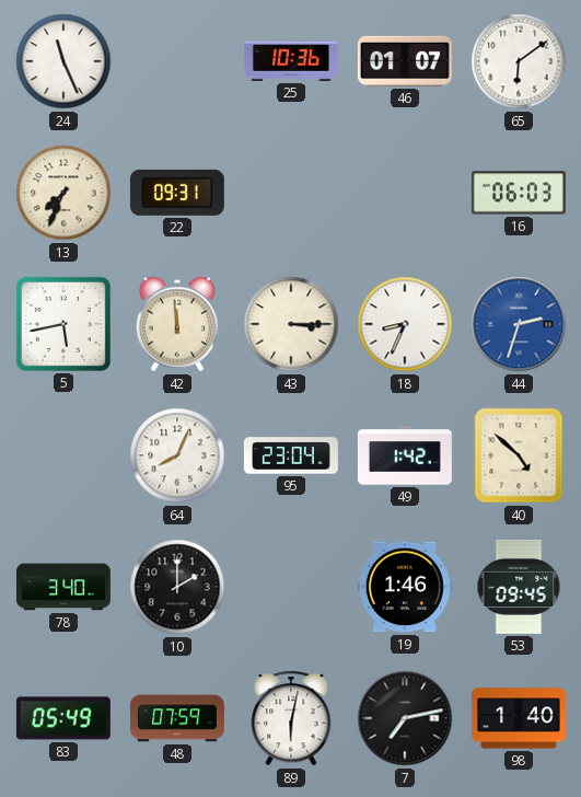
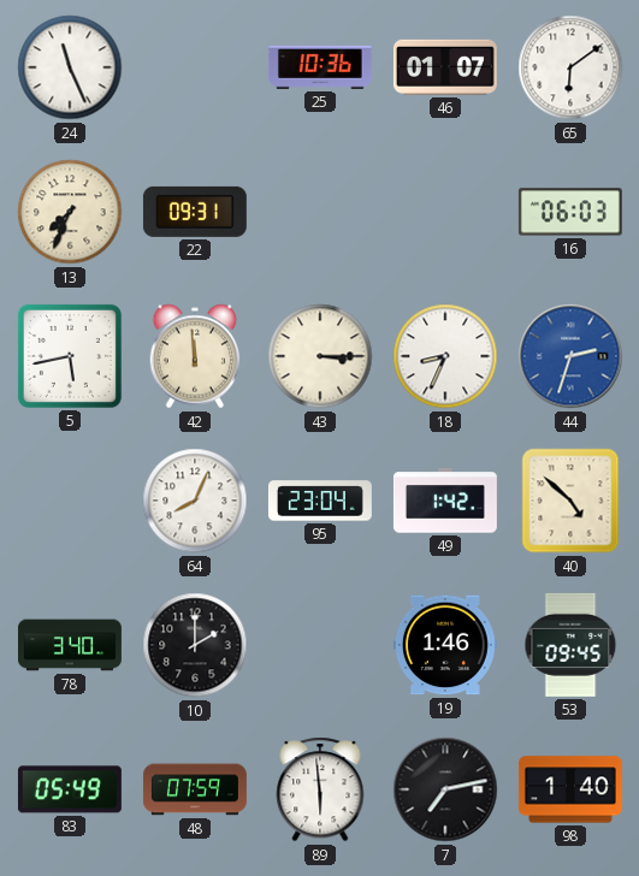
89: 6:02 -> 5:59
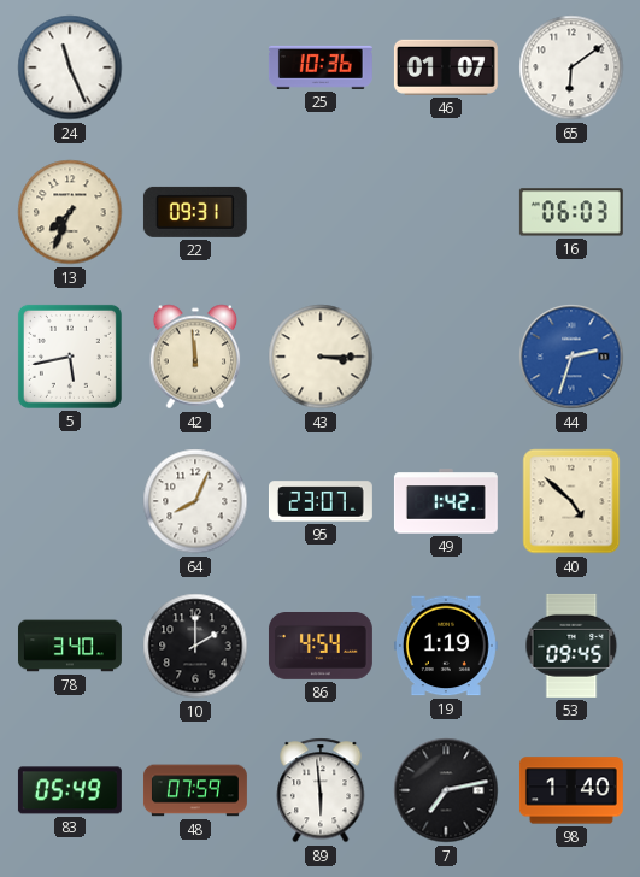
18: 8:34 -> none
95: 23:04 -> 23:07
86: none -> 4:54
19: 1:46 -> 1:19
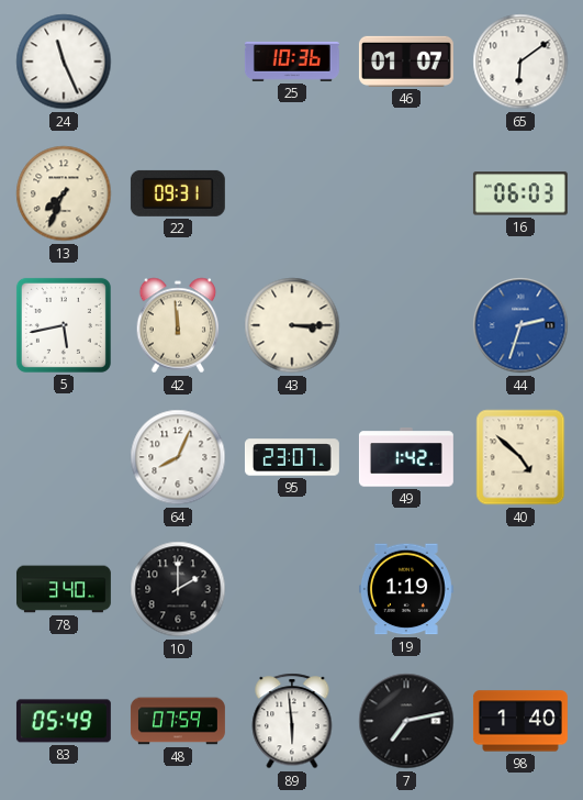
86: 4:54 -> none
53: 09:45 -> none
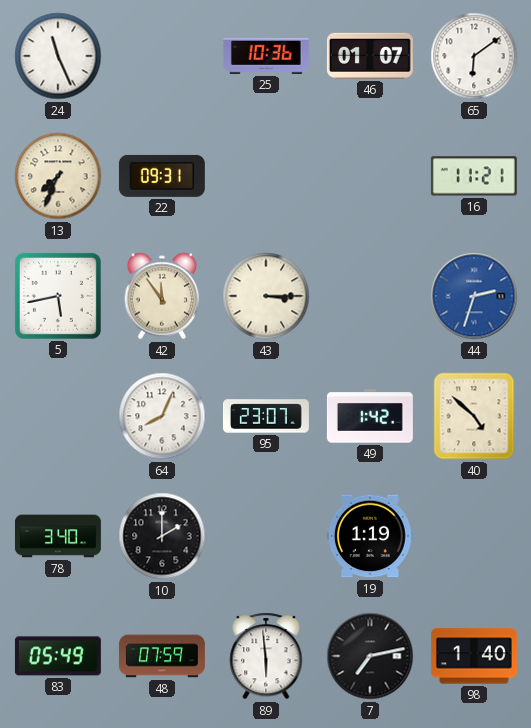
16: 06:03 -> 11:21
42: 11:59 -> 11:54
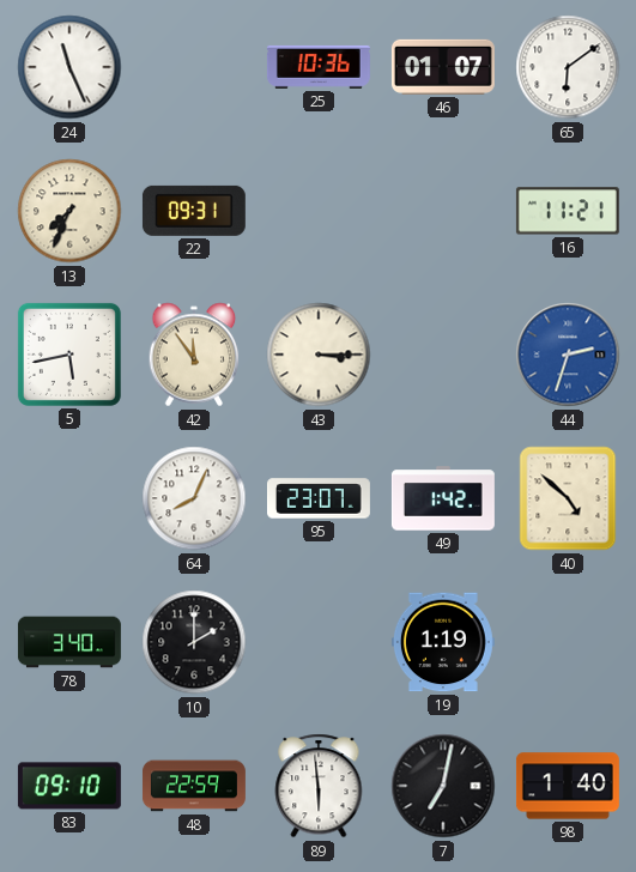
83: 05:49 -> 09:10
48: 07:59 -> 22:59
7: 7:13 -> 7:02
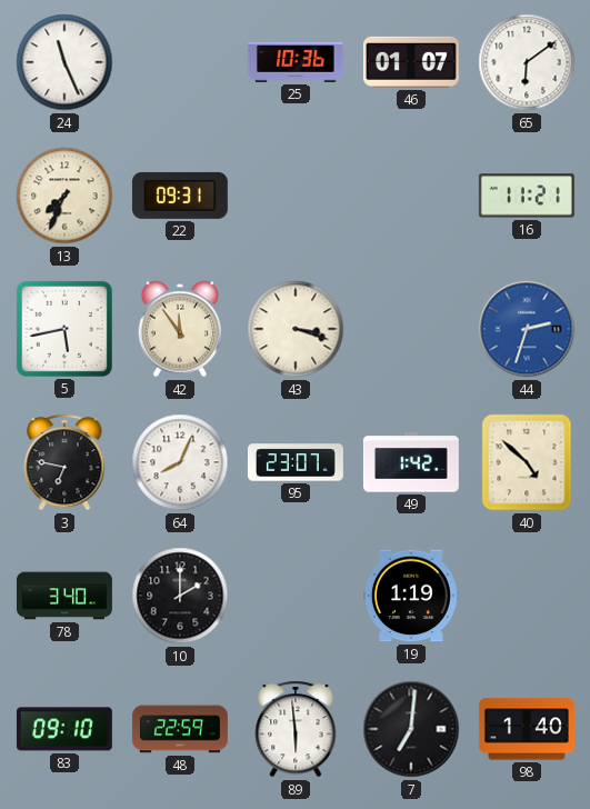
43: 3:15 -> 3:18
3: none -> 6:47
7: 7:02 -> 7:01
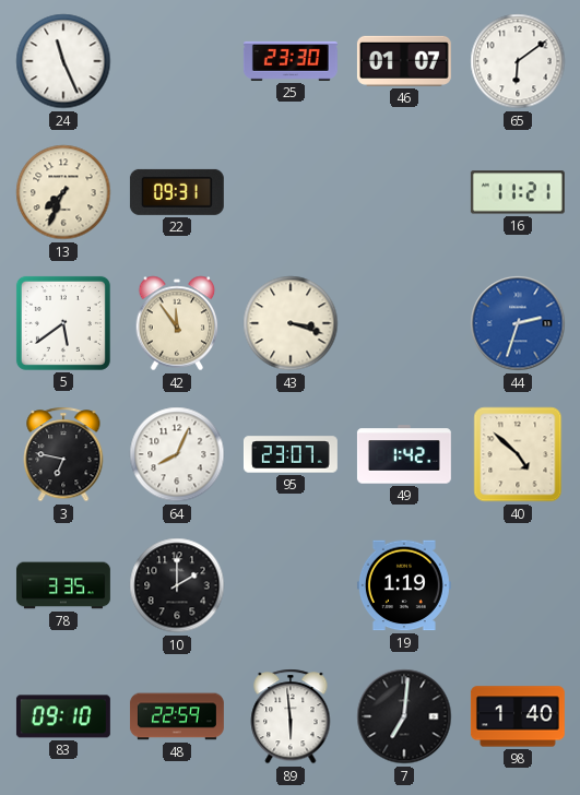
25: 10:36 -> 23:30
5: 5:43 -> 5:39
78: 3:40 -> 3:35
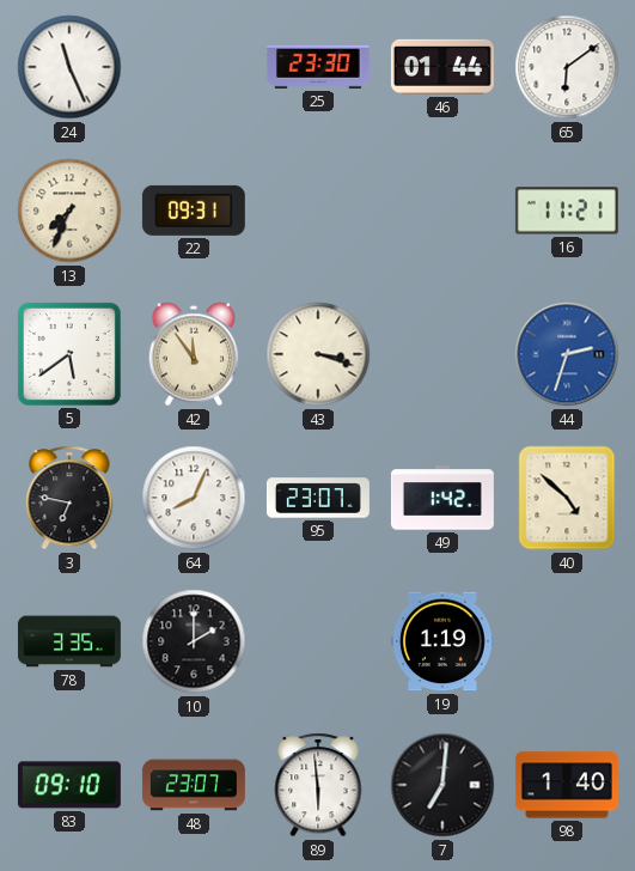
46: 01:07 -> 01:44
48: 22:59 -> 23:07
